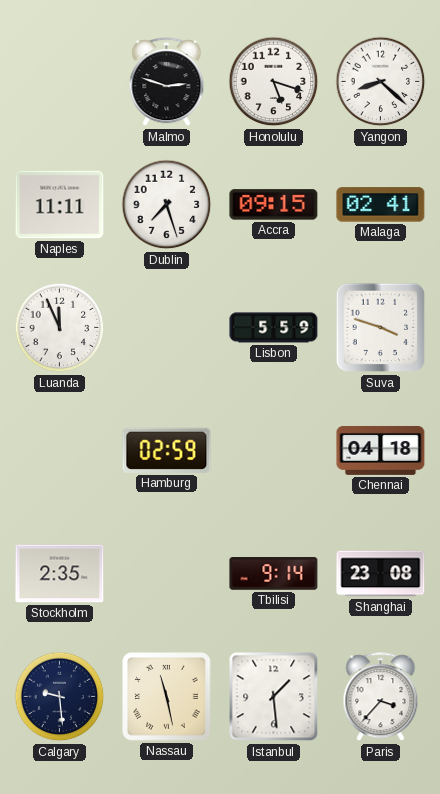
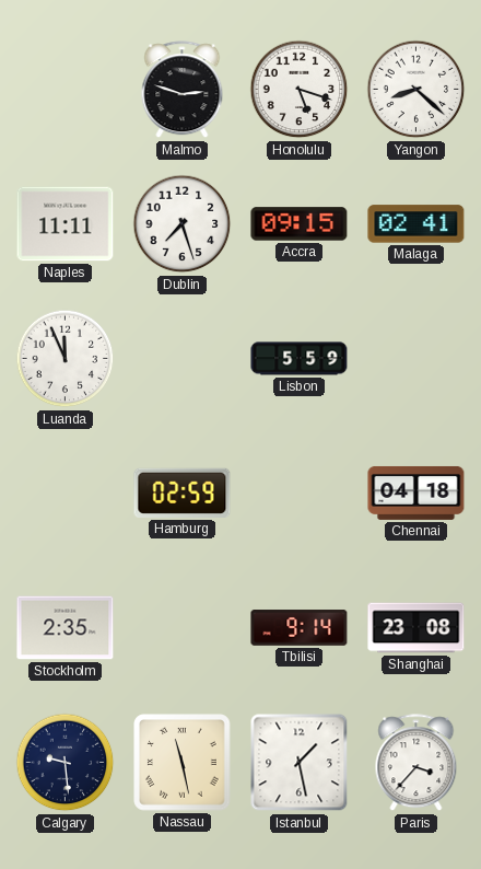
Suva: 3:48 -> none
Istanbul: 1:29 -> 1:28
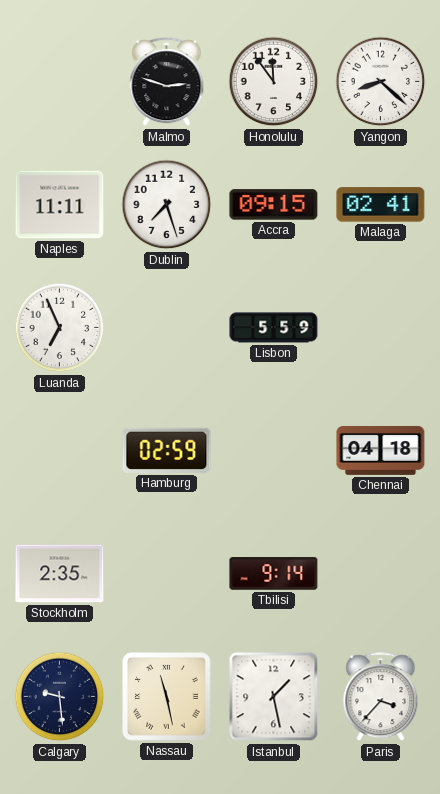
Honolulu: 5:18 -> 11:54
Luanda: 11:56 -> 6:56
Shanghai: 23:08 -> none
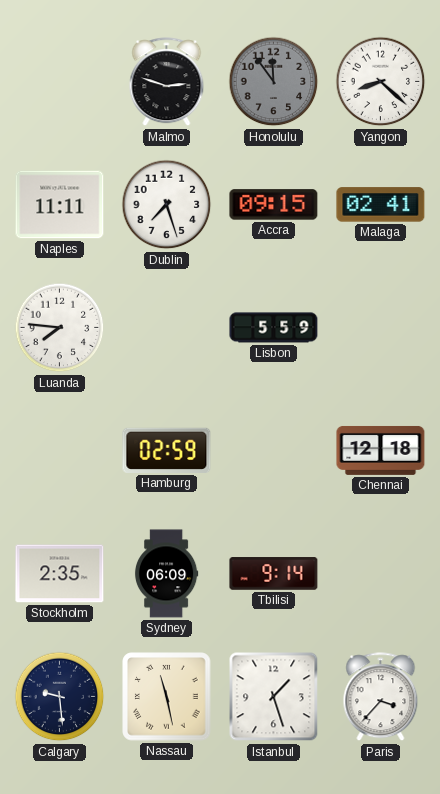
Honolulu dial: white -> grey
Luanda: 6:56 -> 7:46
Chennai: 04:18 -> 12:18
Sydney: none -> 06:09
Istanbul: 1:28 -> 1:27
